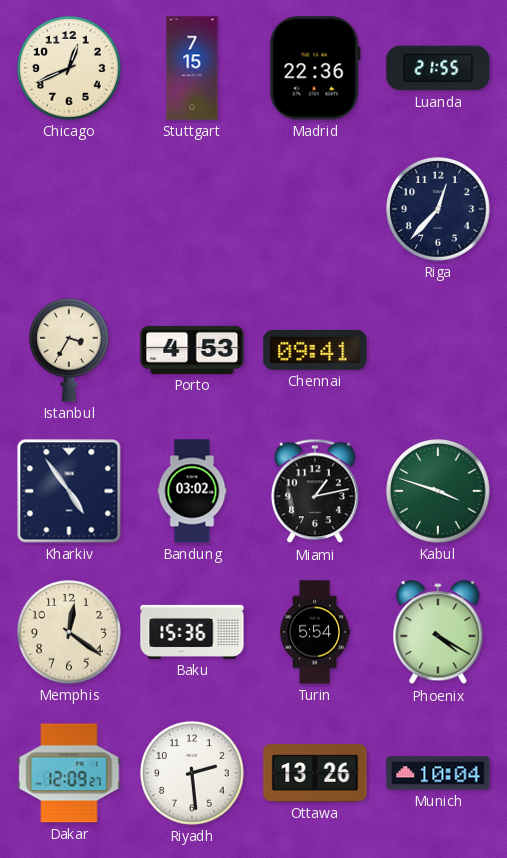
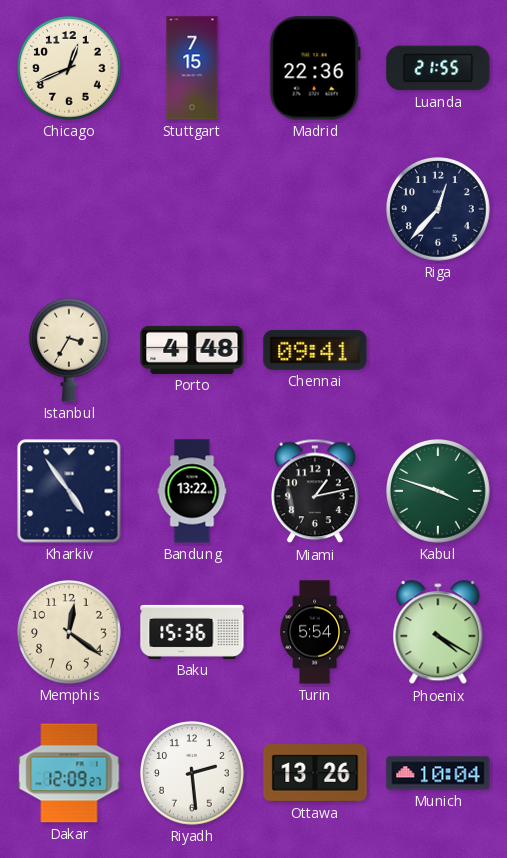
Porto: 4:53 -> 4:48
Bandung: 03:02 -> 13:22
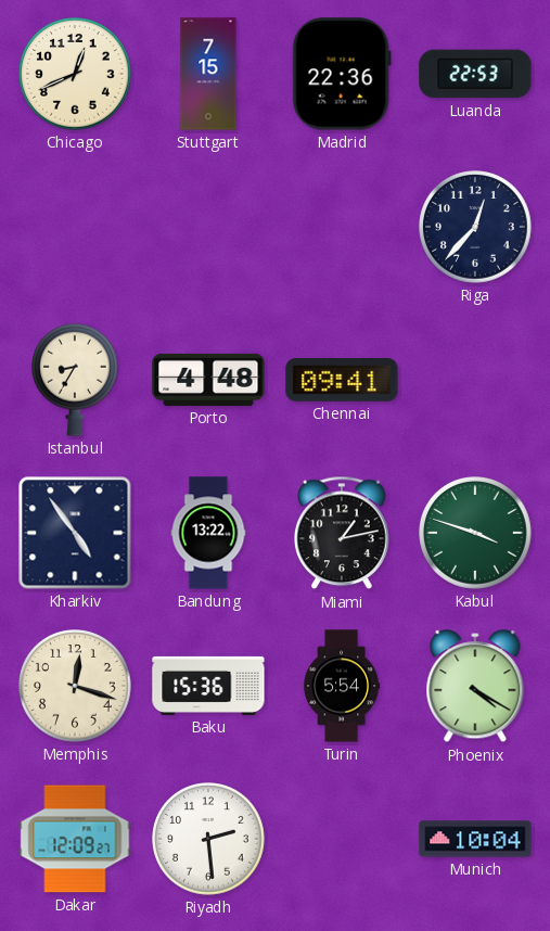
Luanda: 21:55 -> 22:53
Istanbul: 3:35 -> 8:35
Memphis: 12:21 -> 12:18
Ottawa: 13:26 -> none
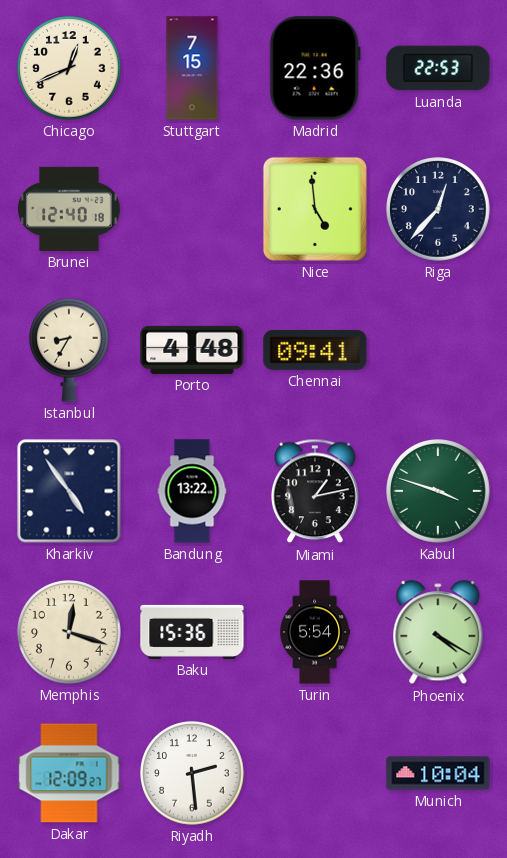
Brunei: none -> 12:40
Nice: none -> 4:59
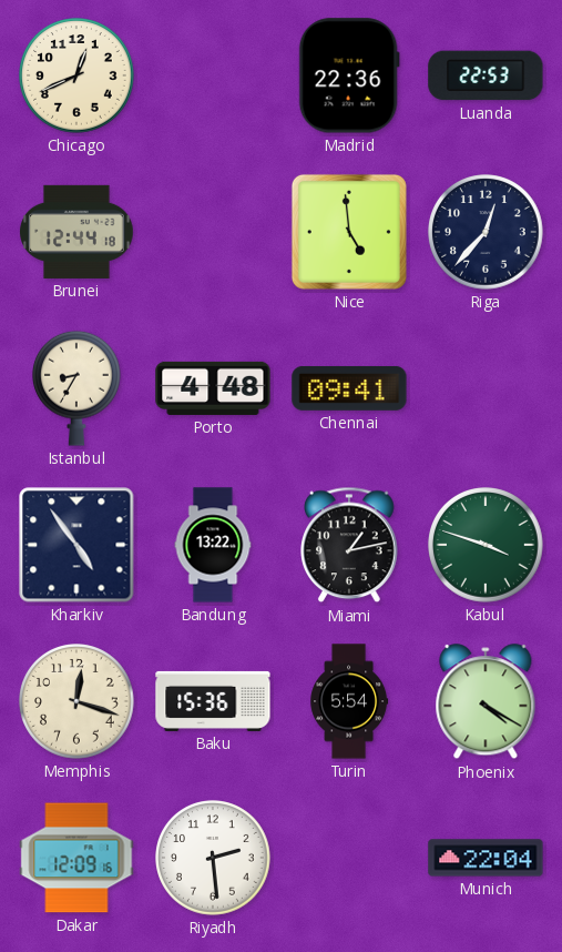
Stuttgart: 7:15 -> none
Brunei: 12:40 -> 12:44
Dakar: 12:09:27 -> 12:09:16
Munich: 10:04 -> 22:04
